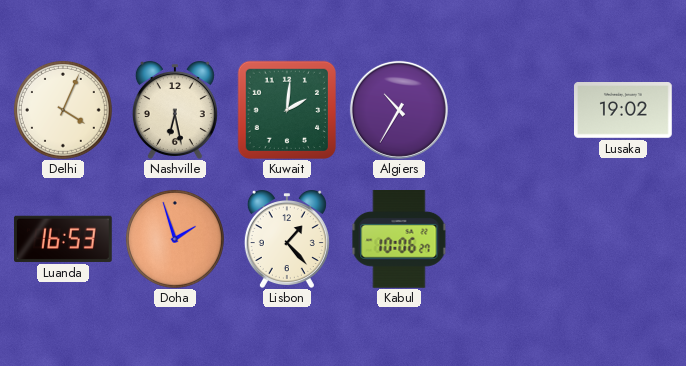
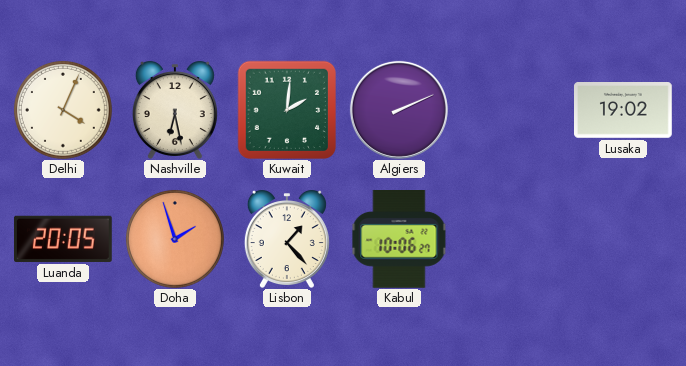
Algiers: 10:35 -> 2:11
Luanda: 16:53 -> 20:05
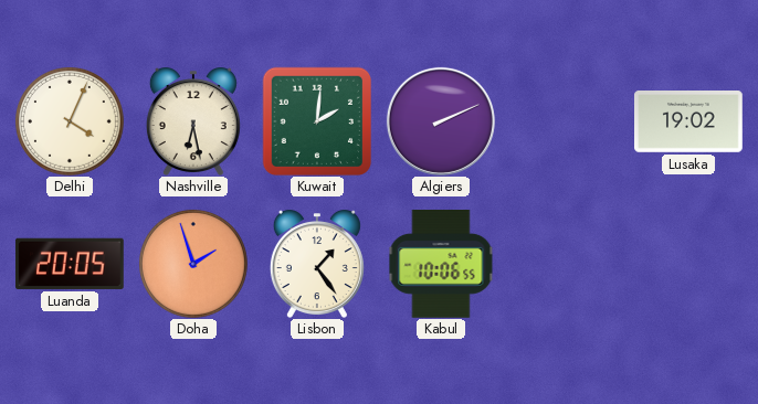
Lisbon: 1:23 -> 1:24
Kabul: 10:06:27 -> 10:06:55
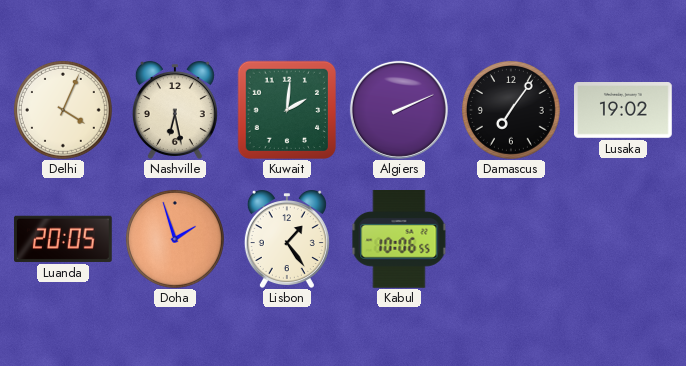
Damascus: none -> 7:06
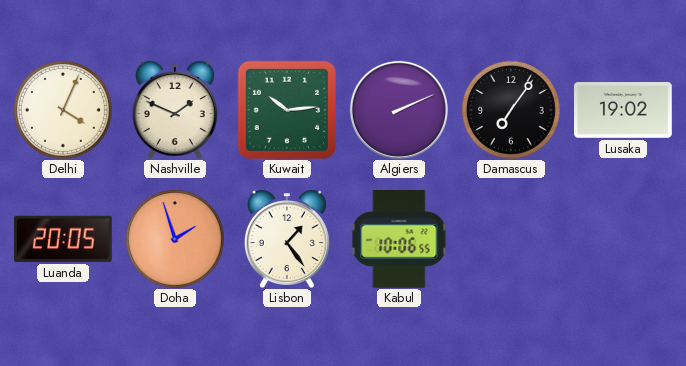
Nashville: 6:28 -> 1:49
Kuwait: 2:01 -> 10:14
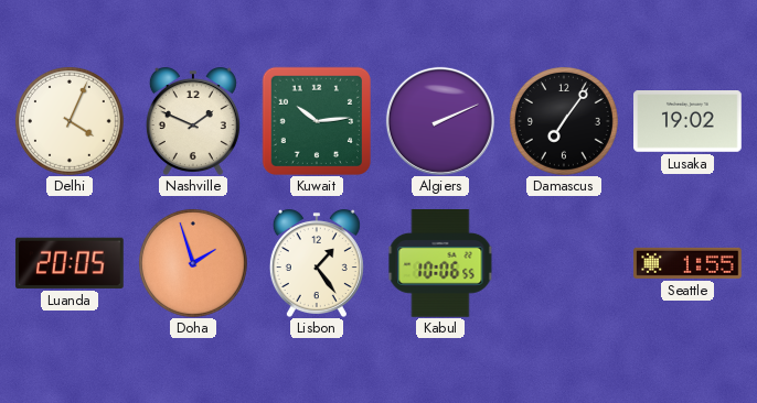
Seattle: none -> 1:55
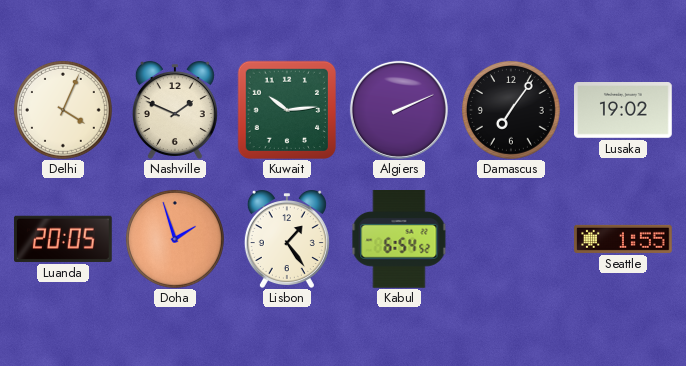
Kabul: 10:06 -> 6:54
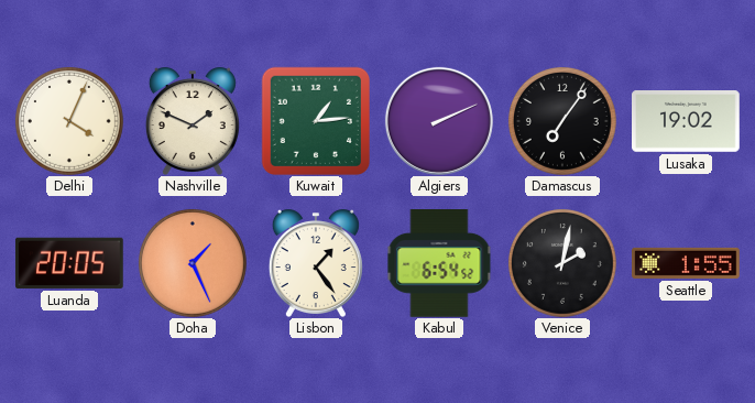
Kuwait: 10:14 -> 1:14
Doha: 1:57 -> 1:26
Venice: none -> 2:02
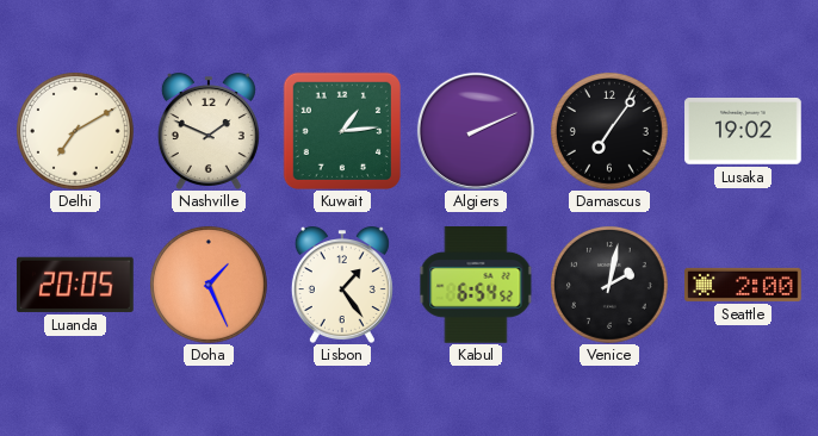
Delhi: 4:04 -> 7:10
Seattle: 1:55 -> 2:00
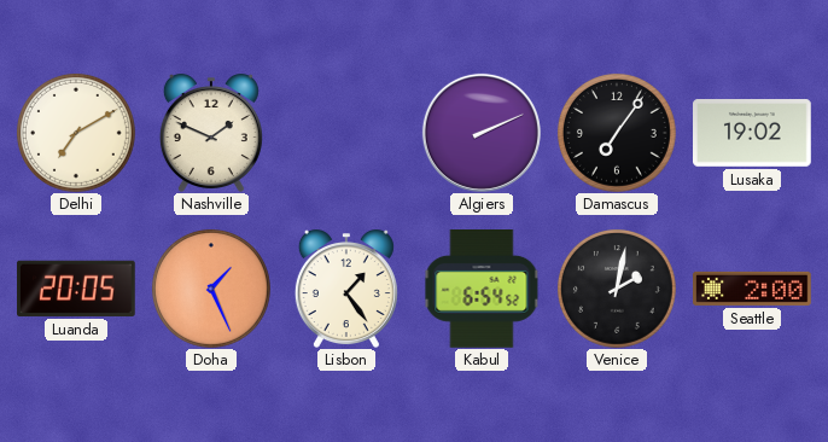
Kuwait: 1:14 -> none
